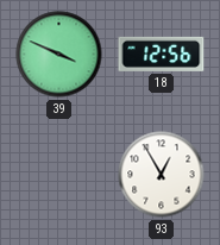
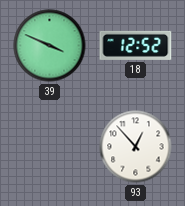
18: 12:56 -> 12:52
93: 12:55 -> 12:53
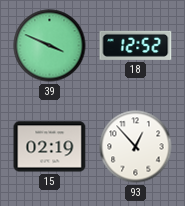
15: none -> 02:19
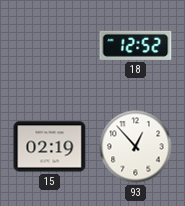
39: 3:49 -> none
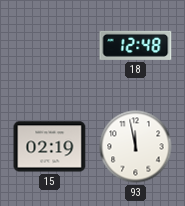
18: 12:52 -> 12:48
93: 12:53 -> 11:58
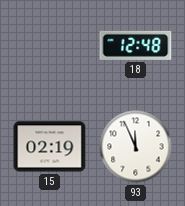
93: 11:58 -> 11:56
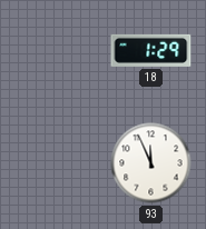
18: 12:48 -> 1:29
15: 02:19 -> none
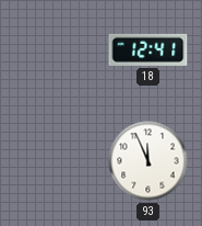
18: 1:29 -> 12:41
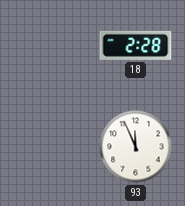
18: 12:41 -> 2:28
